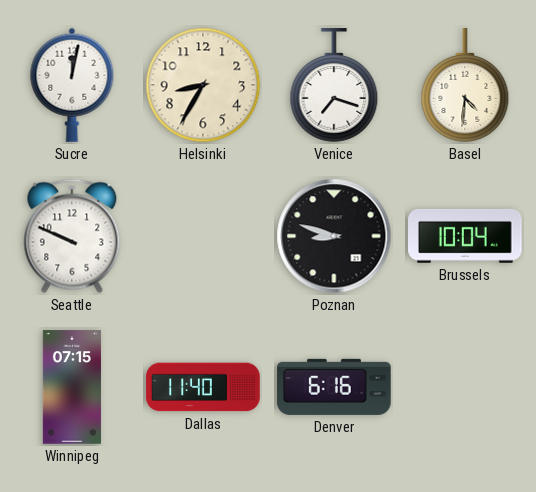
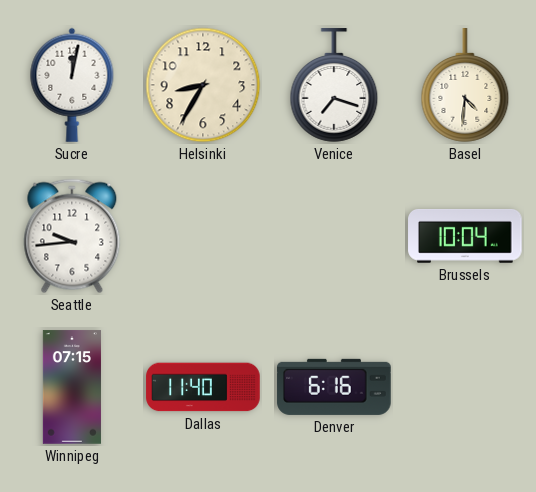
Seattle: 9:49 -> 9:44
Poznan: 8:48 -> none
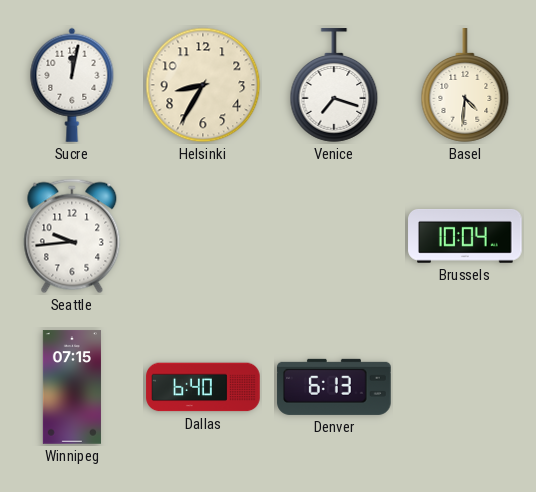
Dallas: 11:40 -> 6:40
Denver: 6:16 -> 6:13
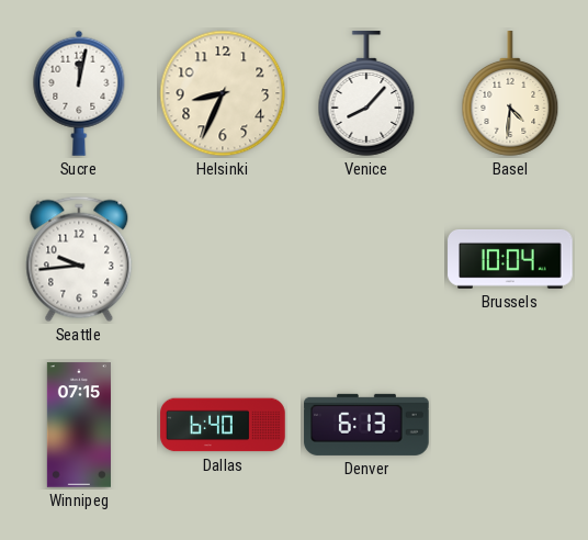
Helsinki: 8:35 -> 8:34
Venice: 7:18 -> 8:07
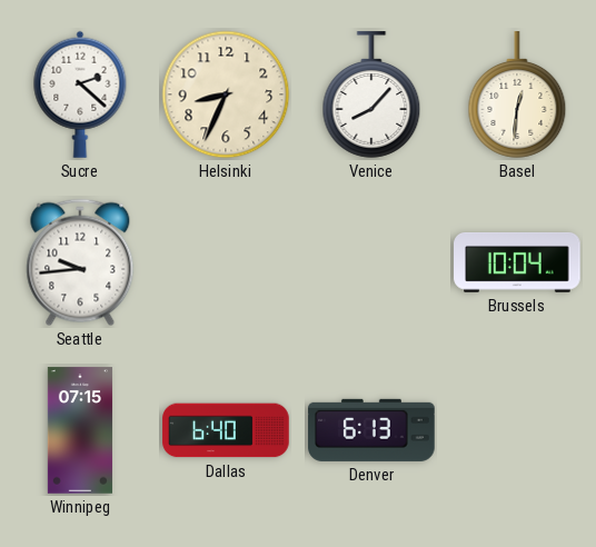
Sucre: 12:02 -> 2:22
Basel: 4:31 -> 12:31
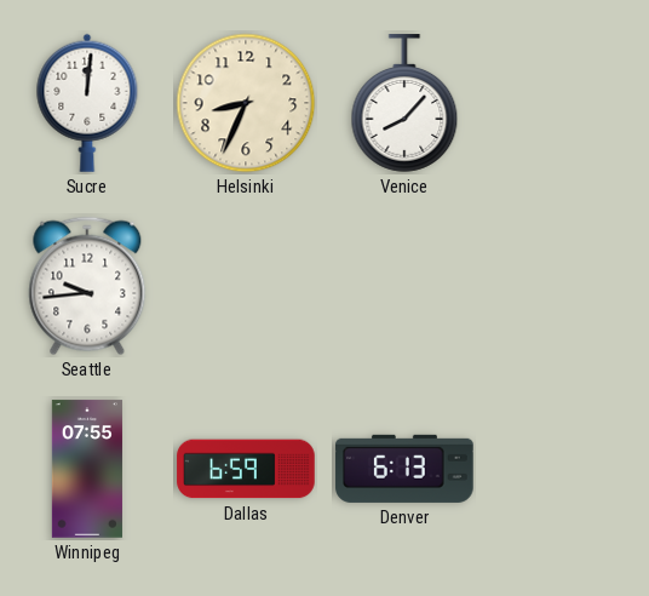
Sucre: 2:22 -> 12:01
Basel: 12:31 -> none
Brussels: 10:04 -> none
Winnipeg: 07:15 -> 07:55
Dallas: 6:40 -> 6:59
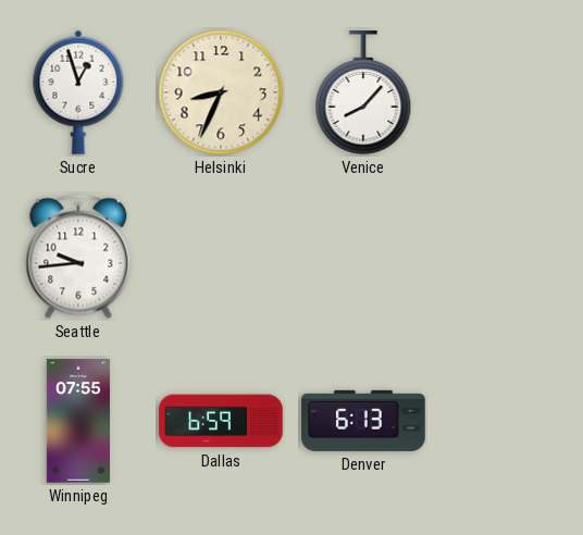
Sucre: 12:01 -> 12:57
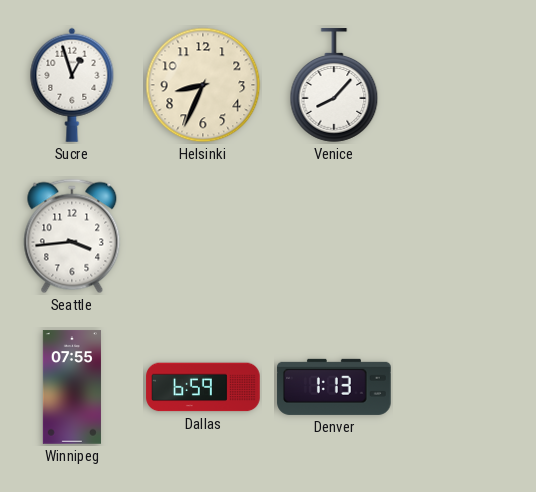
Seattle: 9:44 -> 3:44
Denver: 6:13 -> 1:13
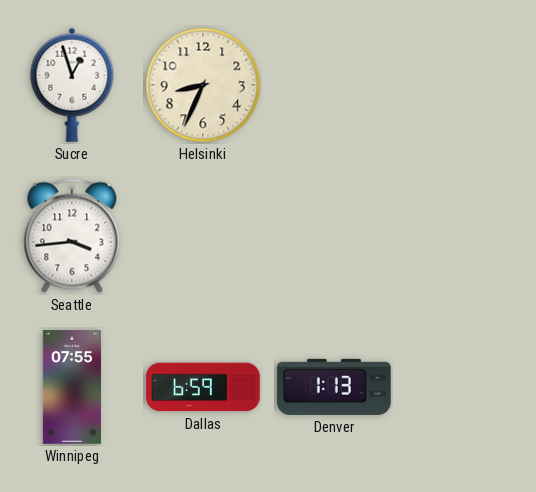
Venice: 8:07 -> none
